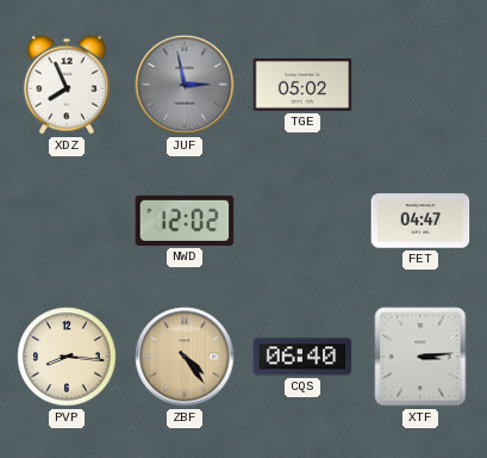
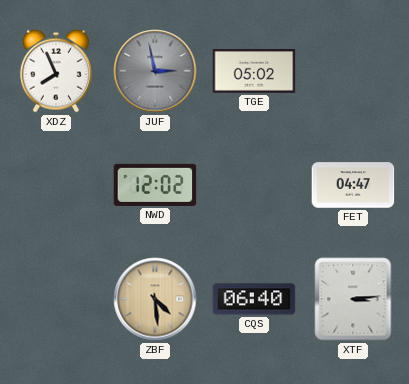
PVP: 8:16 -> none
ZBF: 4:24 -> 4:29
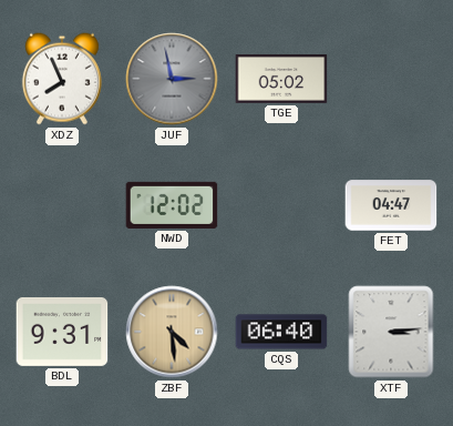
BDL: none -> 9:31
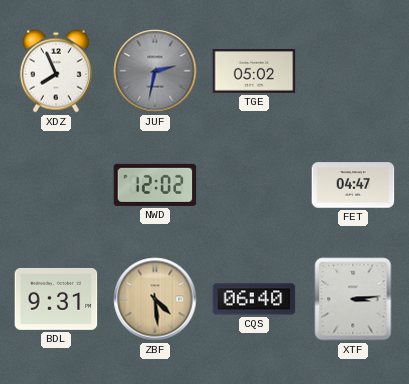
JUF: 2:58 -> 2:32
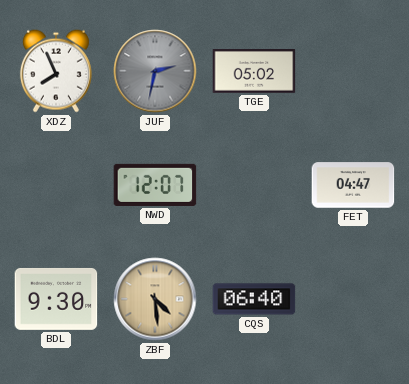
NWD: 12:02 -> 12:07
BDL: 9:31 -> 9:30
XTF: 3:14 -> none
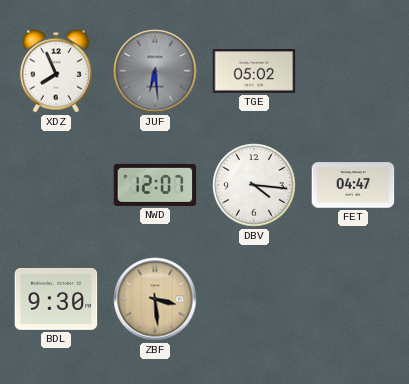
JUF: 2:32 -> 6:29
DBV: none -> 4:16
ZBF: 4:29 -> 3:29
CQS: 06:40 -> none
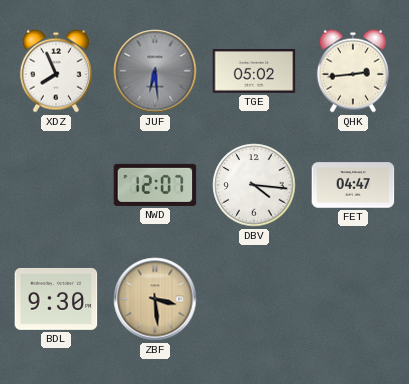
QHK: none -> 2:44
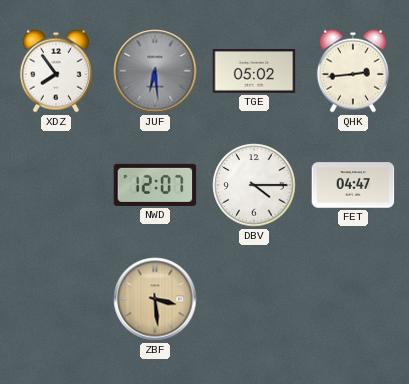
XDZ: 7:56 -> 7:54
DBV: 4:16 -> 4:15
BDL: 9:30 -> none
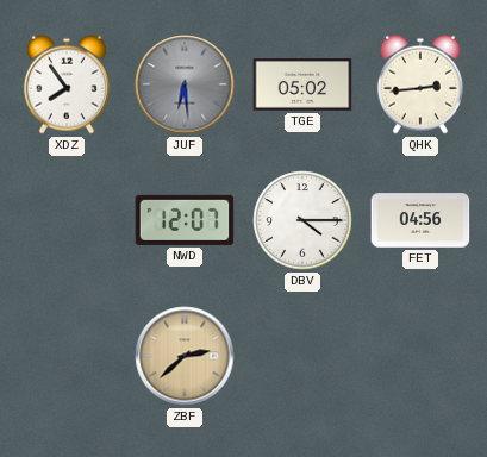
FET: 04:47 -> 04:56
ZBF: 3:29 -> 2:38
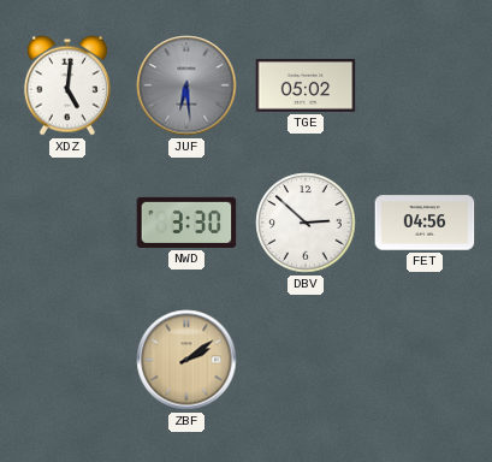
XDZ: 7:54 -> 5:01
QHK: 2:44 -> none
NWD: 12:07 -> 3:30
DBV: 4:15 -> 2:52
ZBF: 2:38 -> 2:09
